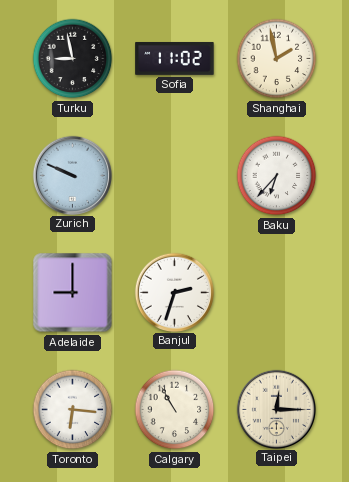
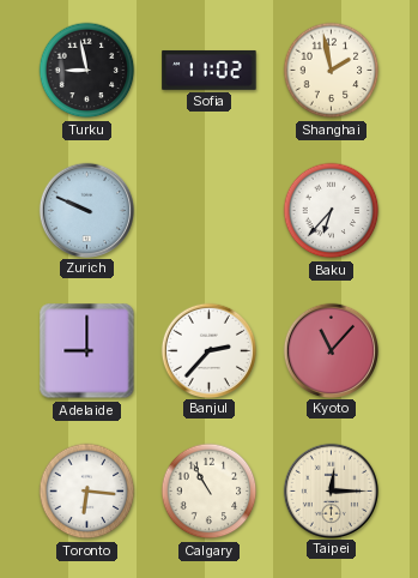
Banjul: 2:33 -> 2:37
Kyoto: none -> 11:07
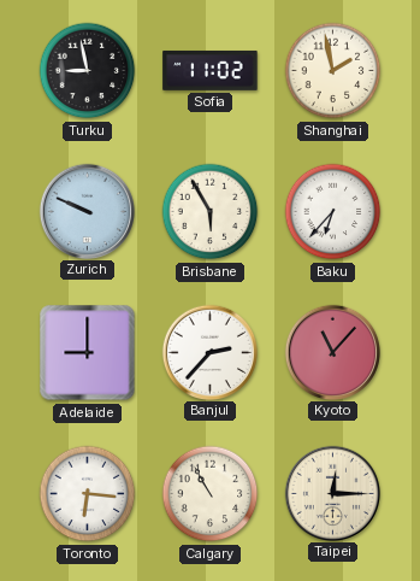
Brisbane: none -> 5:55
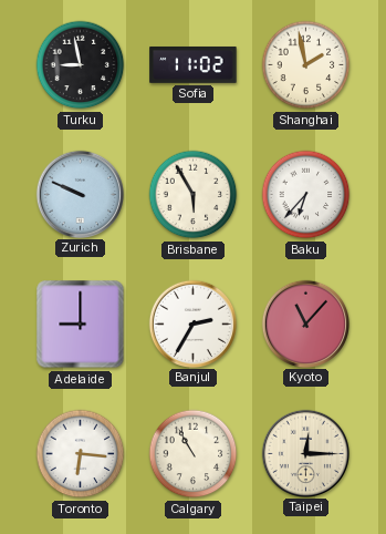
Banjul: 2:37 -> 2:35
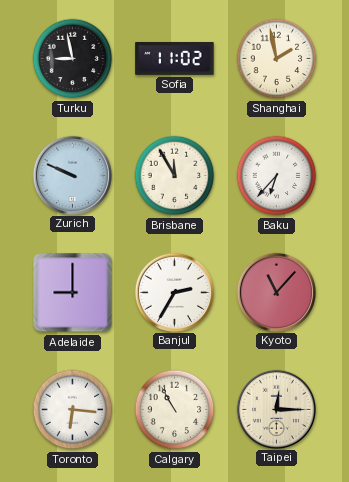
Brisbane: 5:55 -> 11:55
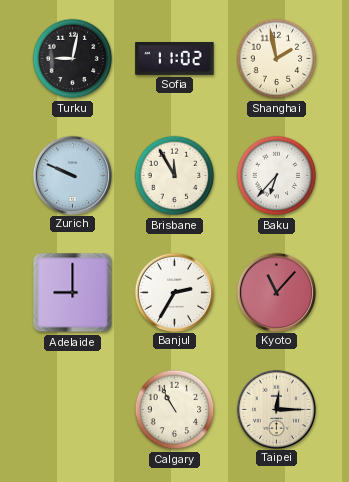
Turku: 8:58 -> 9:02
Toronto: 6:16 -> none
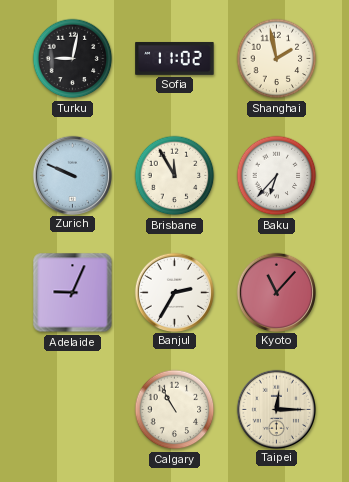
Adelaide: 9:00 -> 9:04
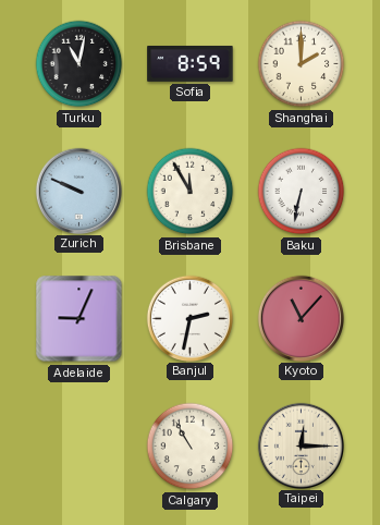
Turku: 9:02 -> 11:02
Sofia: 11:02 -> 8:59
Shanghai: 1:58 -> 2:00
Baku: 6:37 -> 6:32
Banjul: 2:35 -> 2:32
